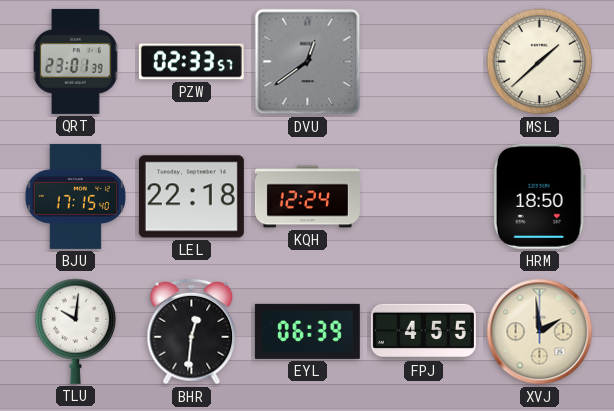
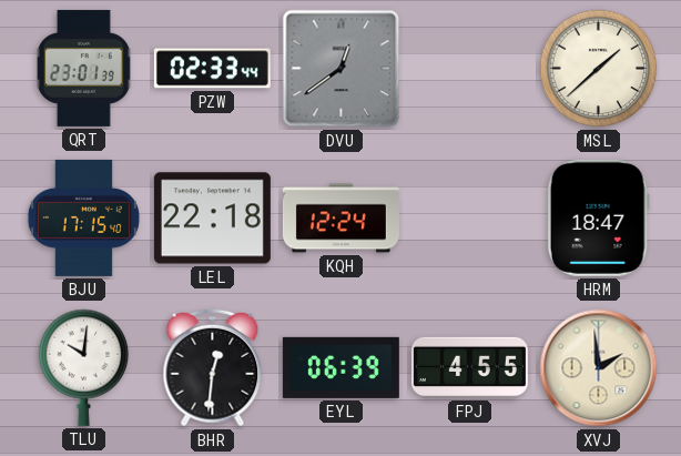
PZW: 02:33:57 -> 02:33:44
HRM: 18:50 -> 18:47
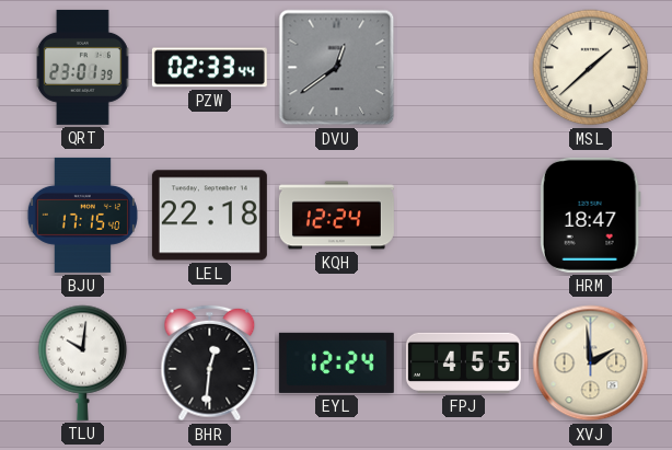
EYL: 06:39 -> 12:24
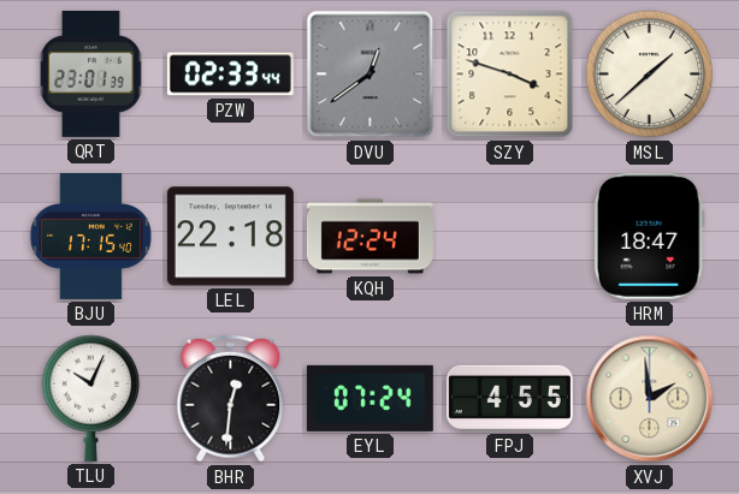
SZY: none -> 3:48
TLU: 10:01 -> 10:04
EYL: 12:24 -> 07:24
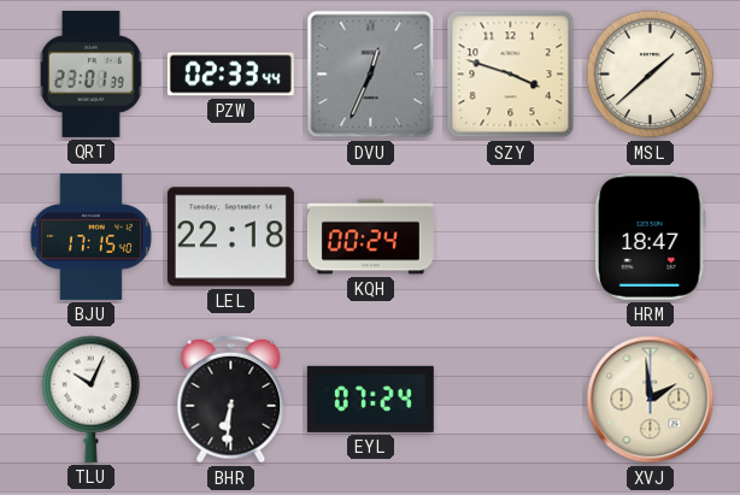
DVU: 12:39 -> 12:34
KQH: 12:24 -> 00:24
BHR: 12:31 -> 6:31
FPJ: 4:55 -> none
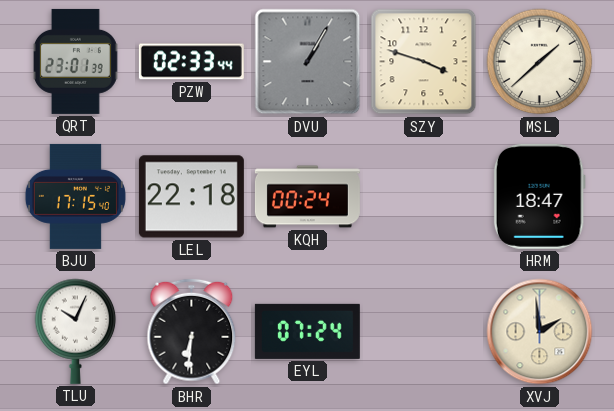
DVU: 12:34 -> 1:05
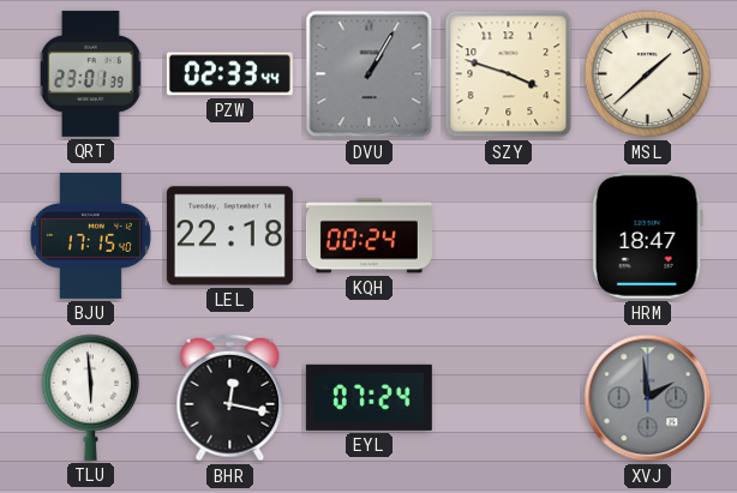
TLU: 10:04 -> 5:59
BHR: 6:31 -> 12:17
XVJ dial: cream -> grey
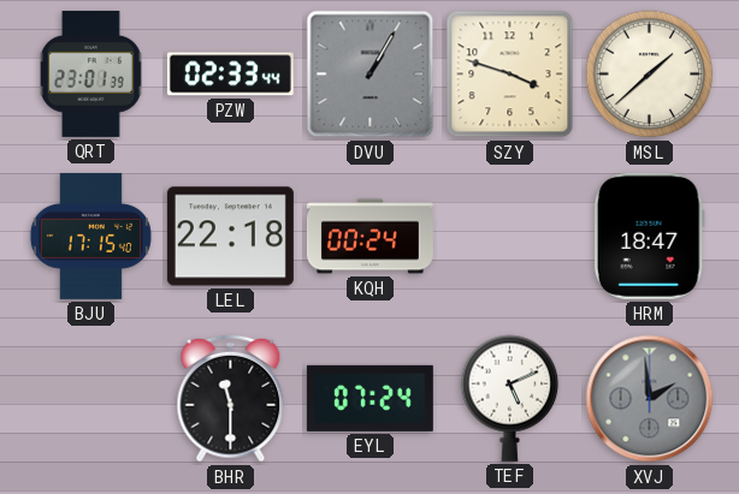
TLU: 5:59 -> none
BHR: 12:17 -> 11:30
TEF: none -> 5:11
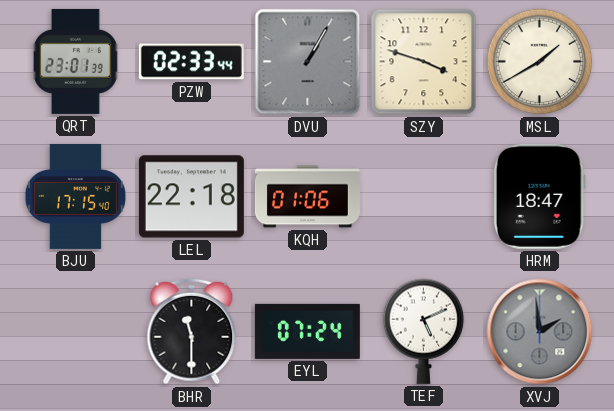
MSL: 1:38 -> 1:40
KQH: 00:24 -> 01:06
